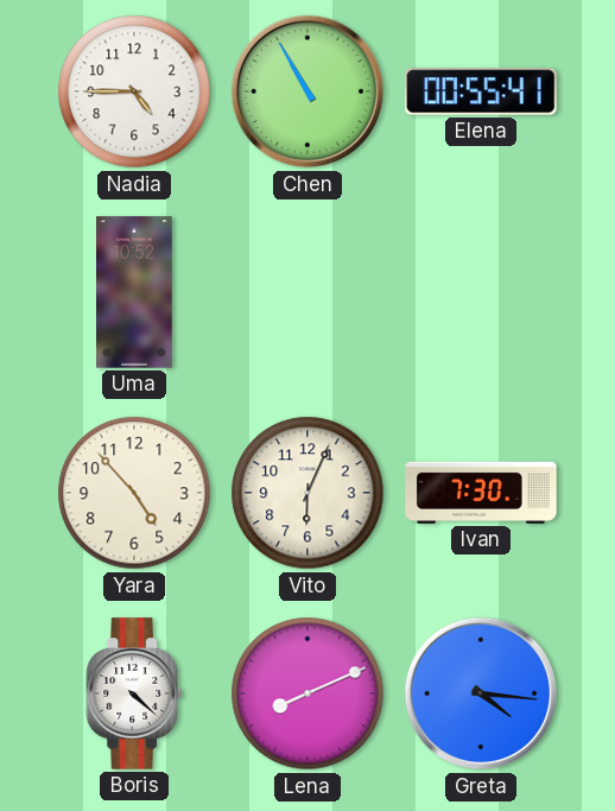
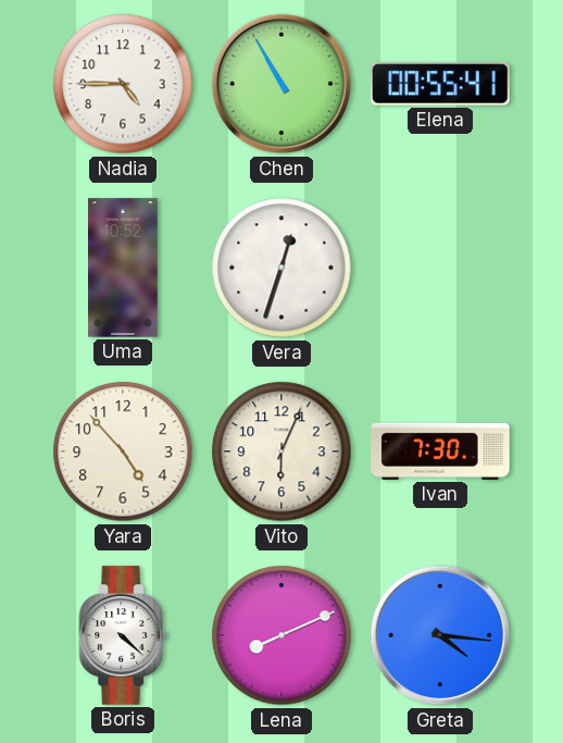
Vera: none -> 12:33
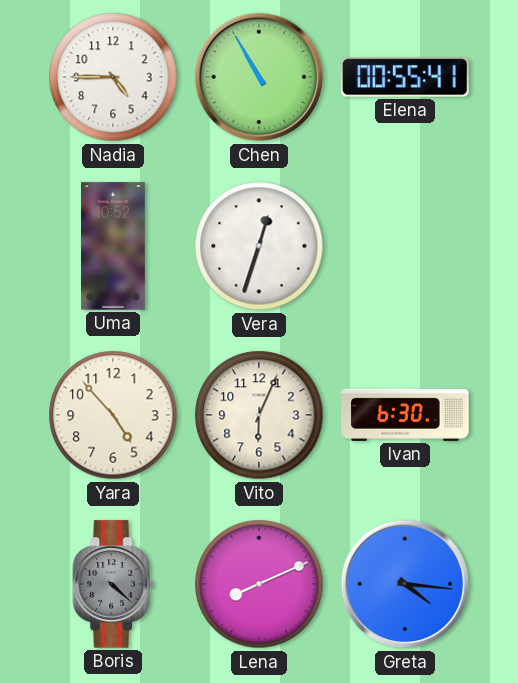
Ivan: 7:30 -> 6:30
Boris dial: white -> grey
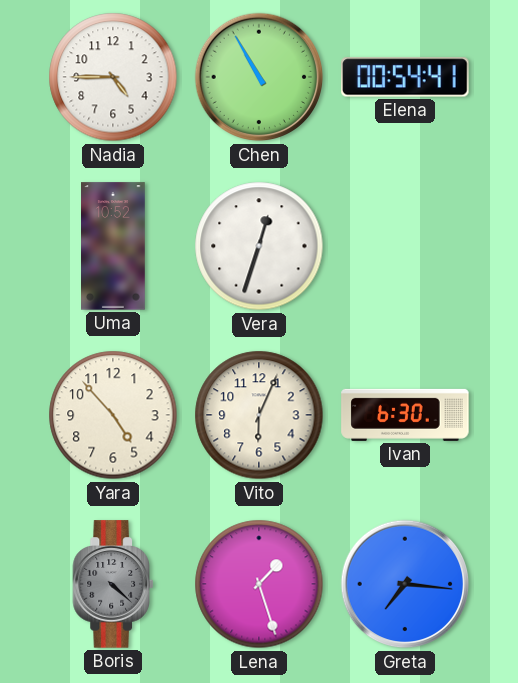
Elena: 00:55 -> 00:54
Lena: 8:11 -> 1:27
Greta: 4:16 -> 7:16
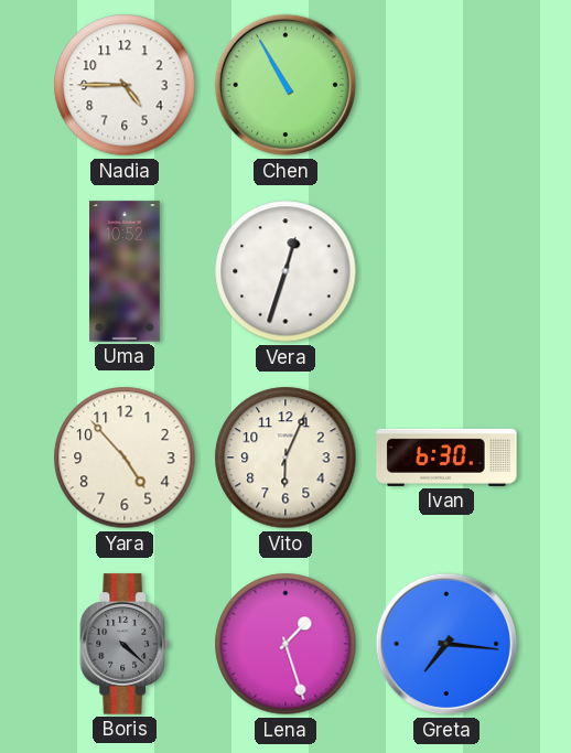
Elena: 00:54 -> none
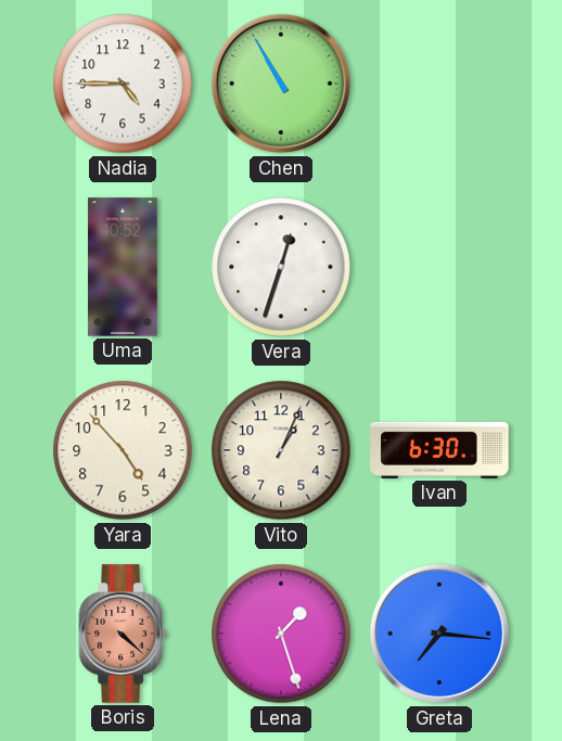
Vito: 6:04 -> 1:04
Boris dial: grey -> salmon
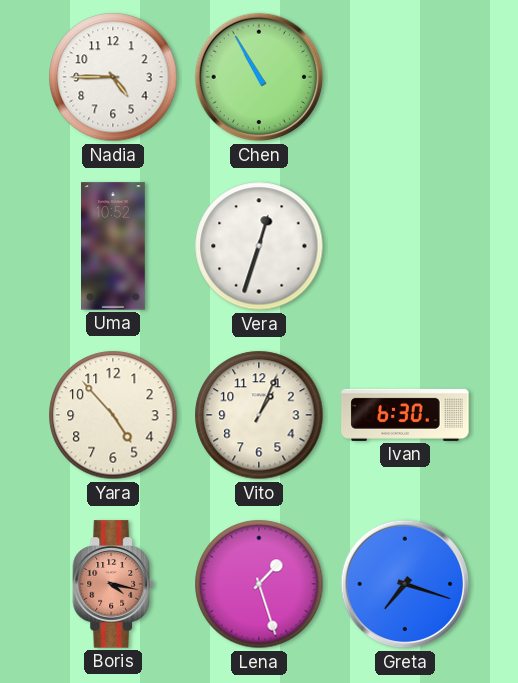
Boris: 4:22 -> 4:17
Greta: 7:16 -> 7:18
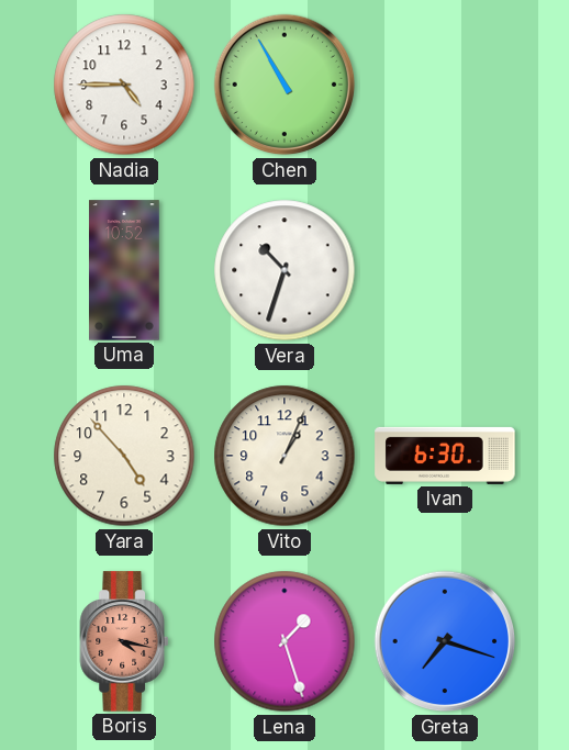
Vera: 12:33 -> 10:33
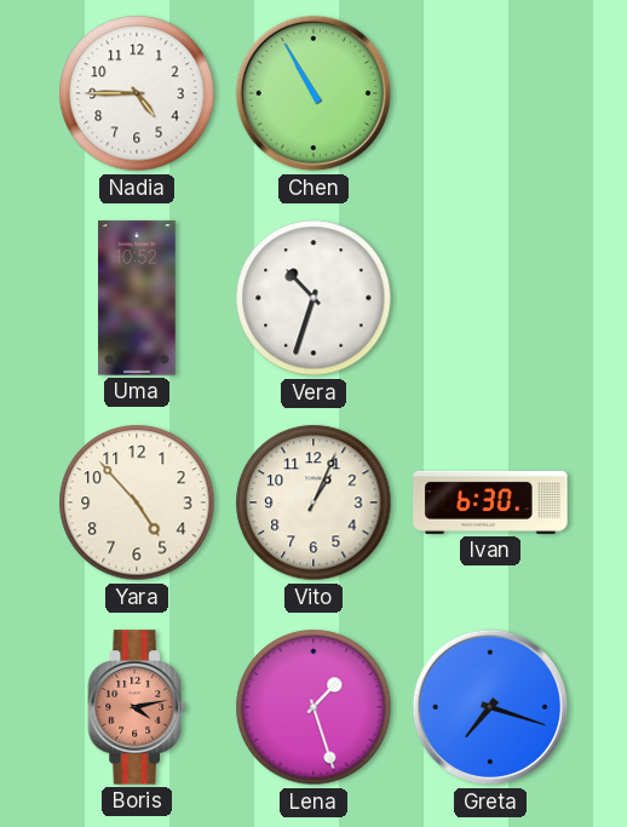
Boris: 4:17 -> 4:13
